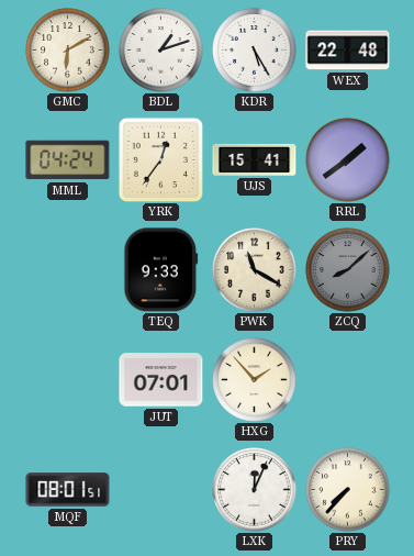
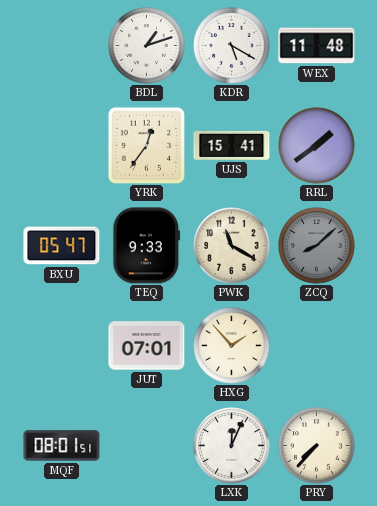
GMC: 6:10 -> none
KDR: 5:25 -> 5:20
WEX: 22:48 -> 11:48
MML: 04:24 -> none
BXU: none -> 05:47
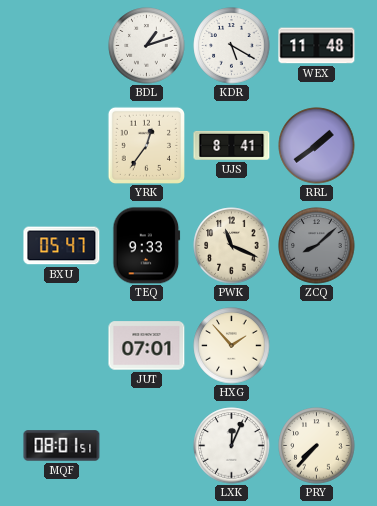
UJS: 15:41 -> 8:41
PWK: 11:20 -> 11:19
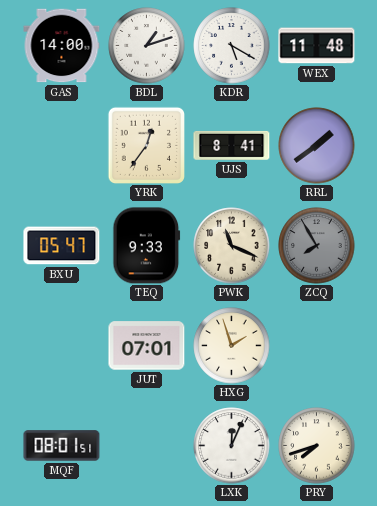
GAS: none -> 14:00
ZCQ: 8:08 -> 7:55
HXG: 1:53 -> 1:57
PRY: 7:37 -> 7:42
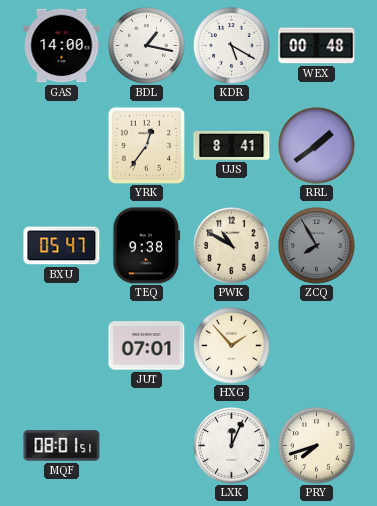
BDL: 1:12 -> 1:17
WEX: 11:48 -> 00:48
TEQ: 9:33 -> 9:38
PWK: 11:19 -> 10:50
HXG: 1:57 -> 1:53
